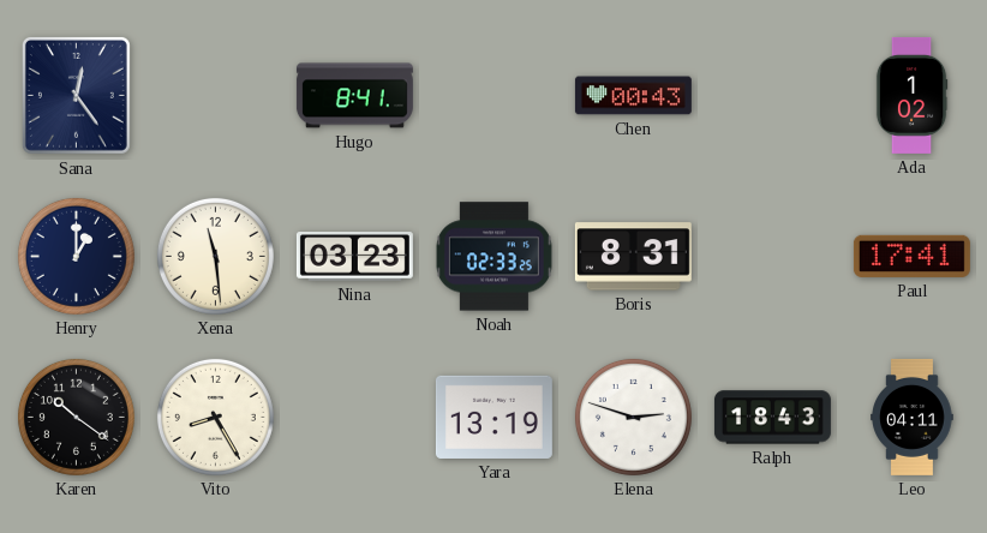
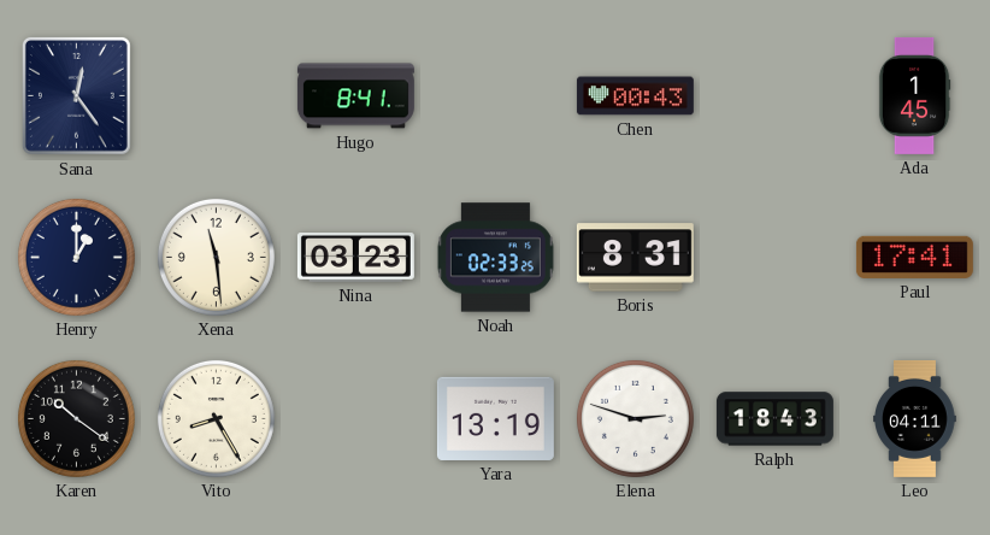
Ada: 1:02 -> 1:45
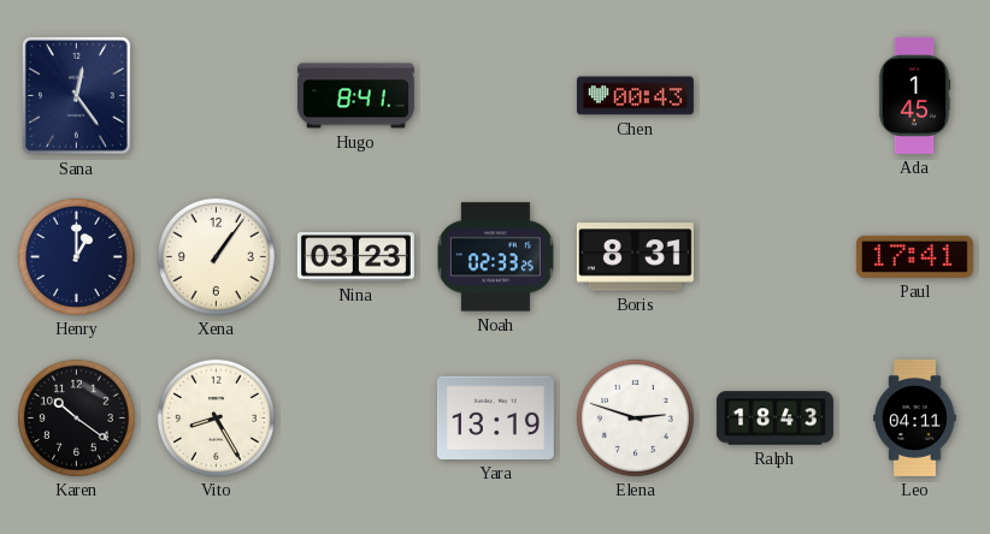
Xena: 11:29 -> 1:06
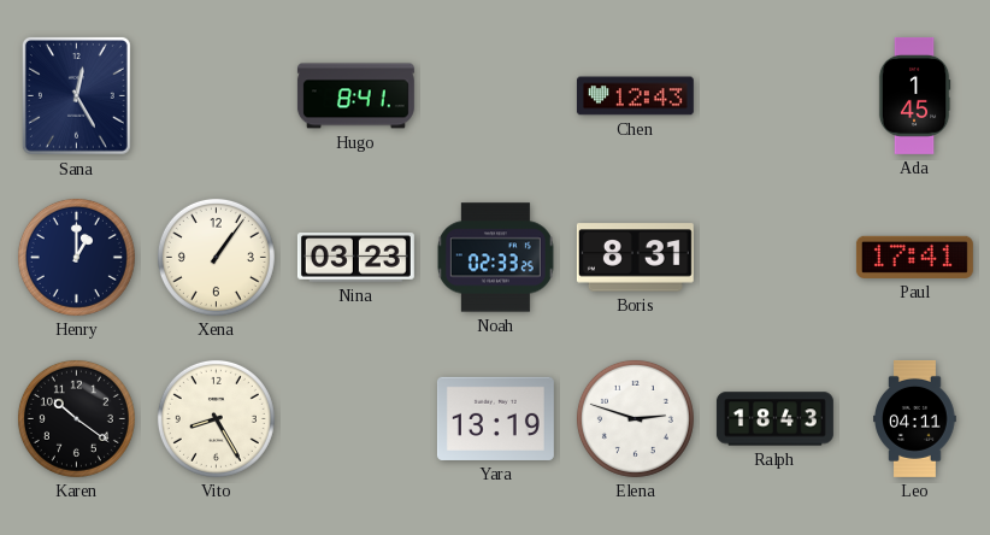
Sana: 12:24 -> 12:25
Chen: 00:43 -> 12:43
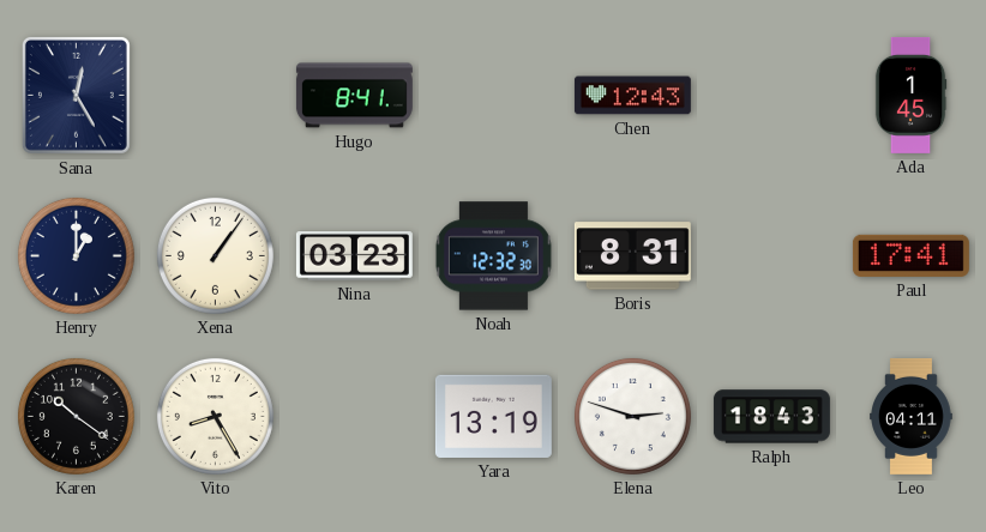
Noah: 02:33 -> 12:32
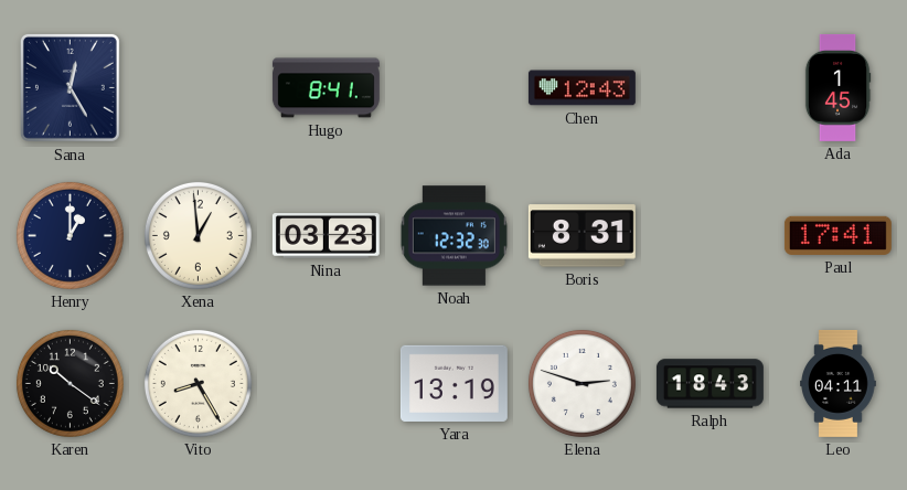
Xena: 1:06 -> 12:59
